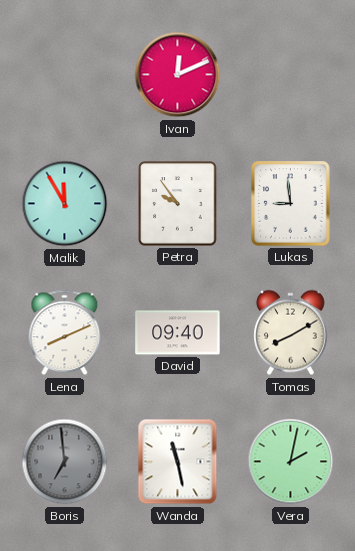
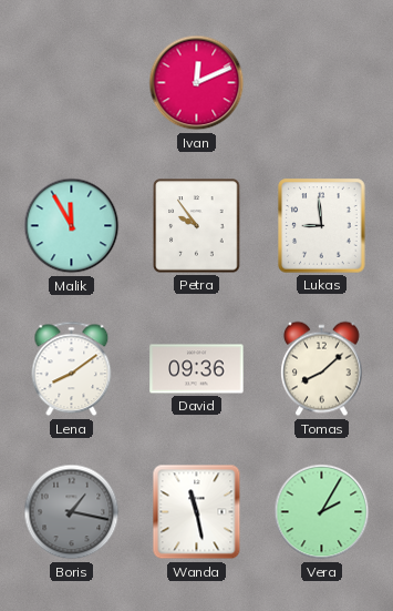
Lena: 8:11 -> 8:09
David: 09:40 -> 09:36
Tomas: 8:10 -> 8:08
Boris: 6:59 -> 1:17
Vera: 2:02 -> 2:05
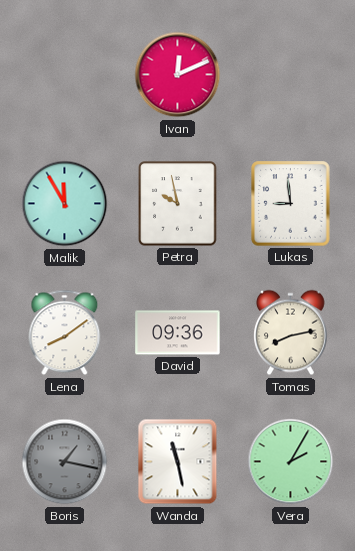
Petra: 9:54 -> 9:58
Tomas: 8:08 -> 8:13
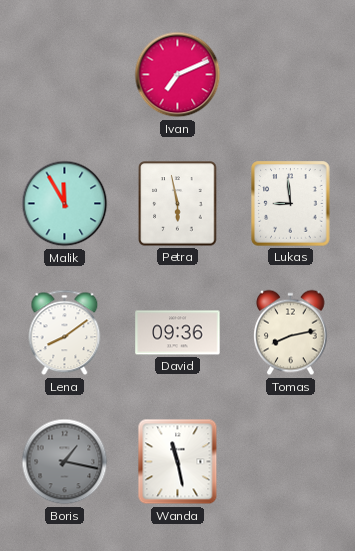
Ivan: 12:11 -> 7:11
Petra: 9:58 -> 5:58
Vera: 2:05 -> none
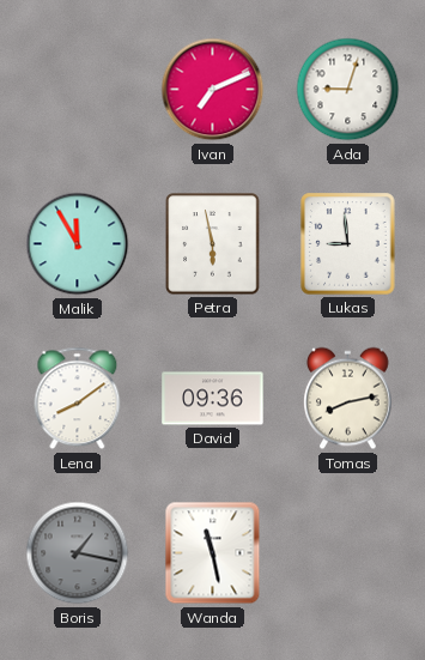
Ada: none -> 9:03
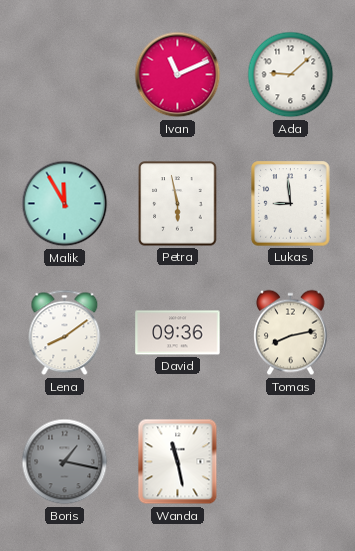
Ivan: 7:11 -> 11:11
Ada: 9:03 -> 9:08
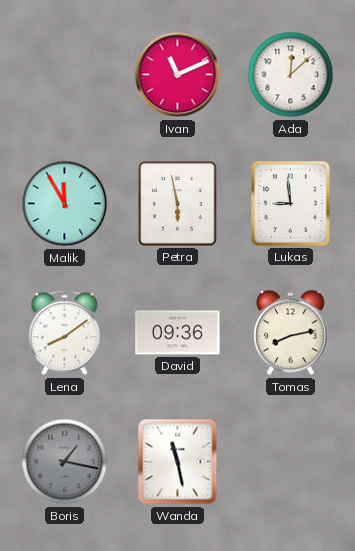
Ada: 9:08 -> 12:08
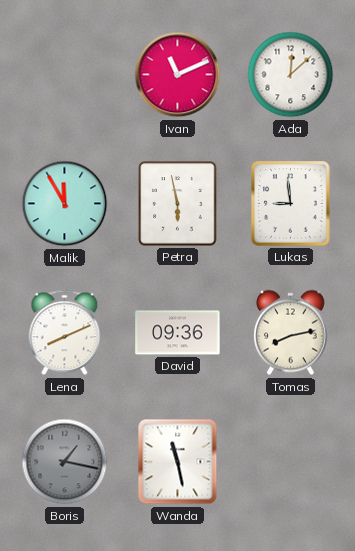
Lena: 8:09 -> 8:11
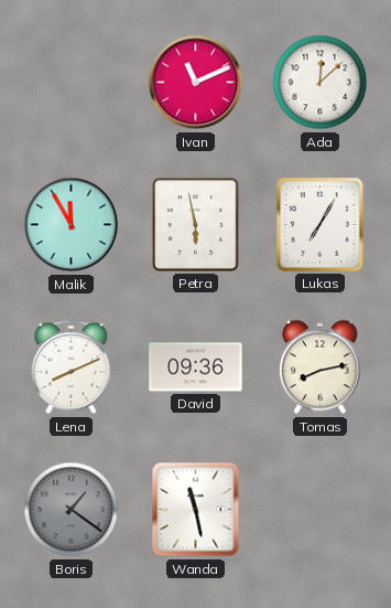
Lukas: 8:59 -> 7:05
Boris: 1:17 -> 1:21
